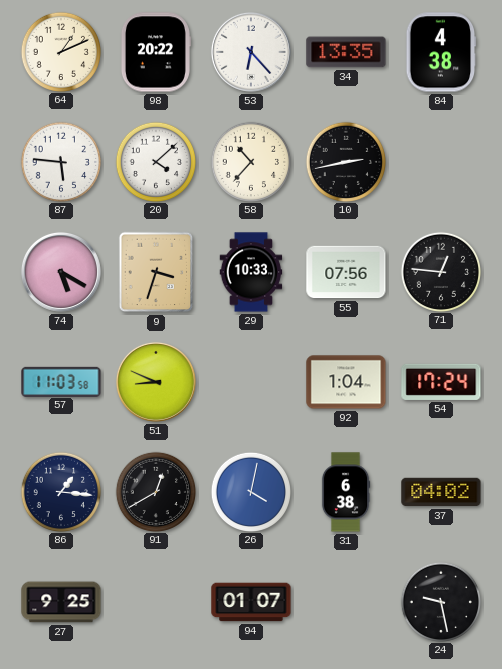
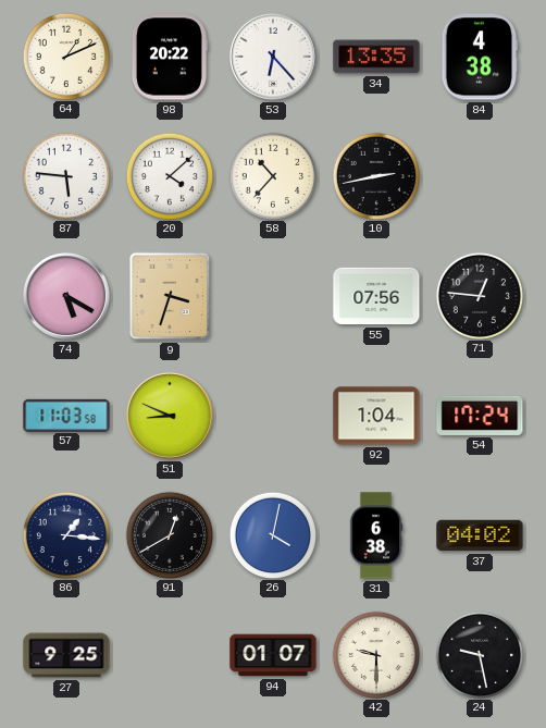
29: 10:33 -> none
42: none -> 9:30
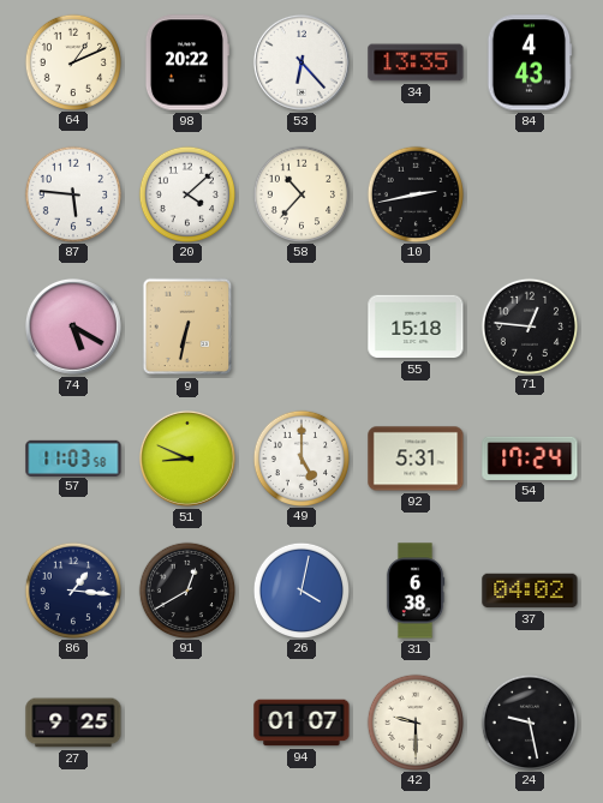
84: 4:38 -> 4:43
9: 3:33 -> 6:32
55: 07:56 -> 15:18
49: none -> 5:00
92: 1:04 -> 5:31
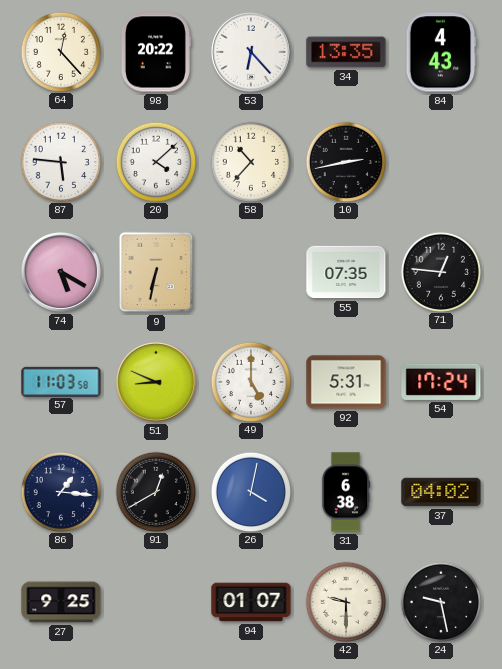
64: 1:11 -> 12:23
55: 15:18 -> 07:35
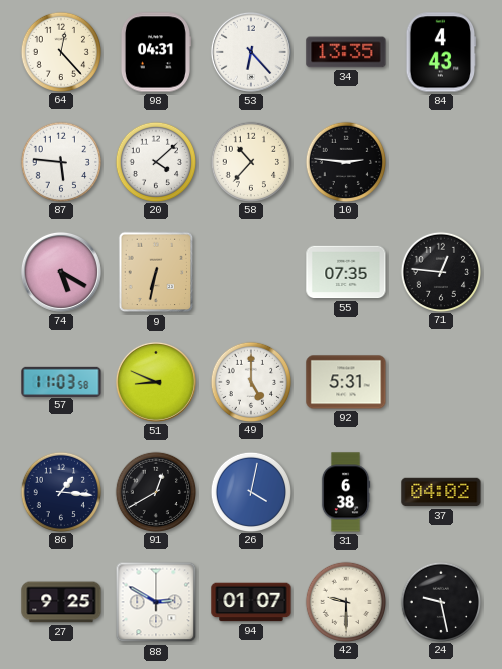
98: 20:22 -> 04:31
10: 2:43 -> 2:46
54: 17:24 -> none
88: none -> 2:50
